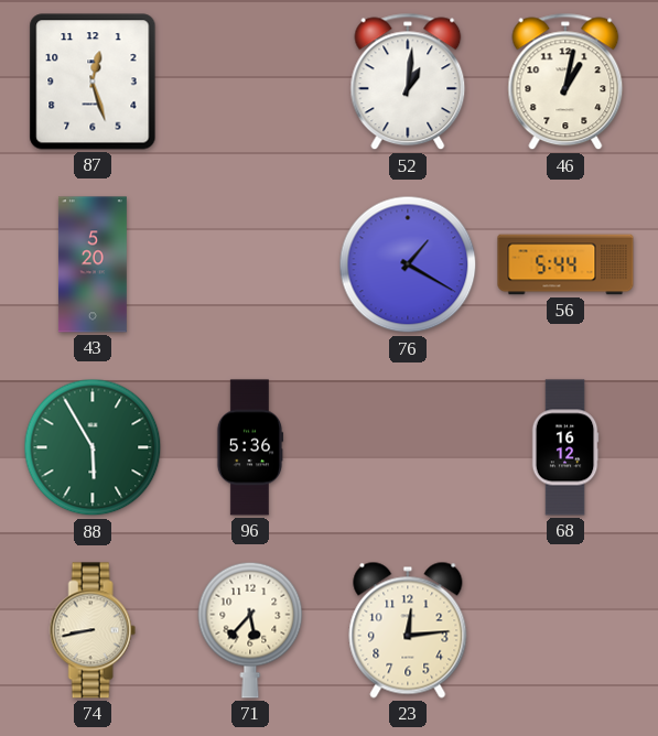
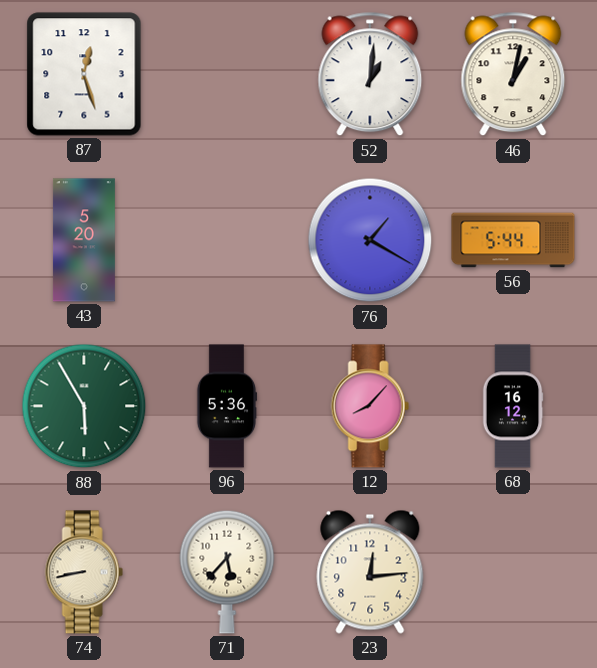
12: none -> 8:07
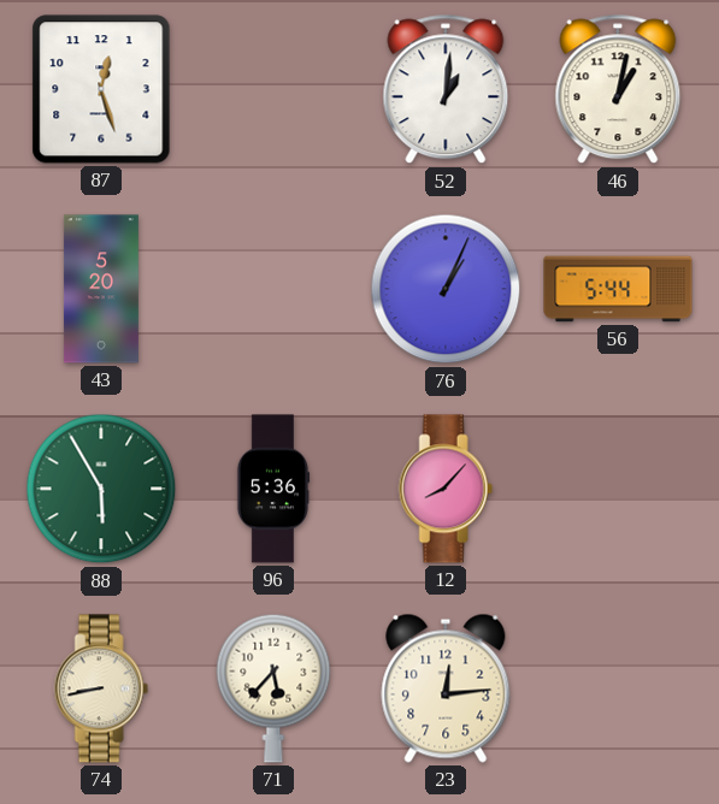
76: 1:20 -> 1:04
68: 16:12 -> none
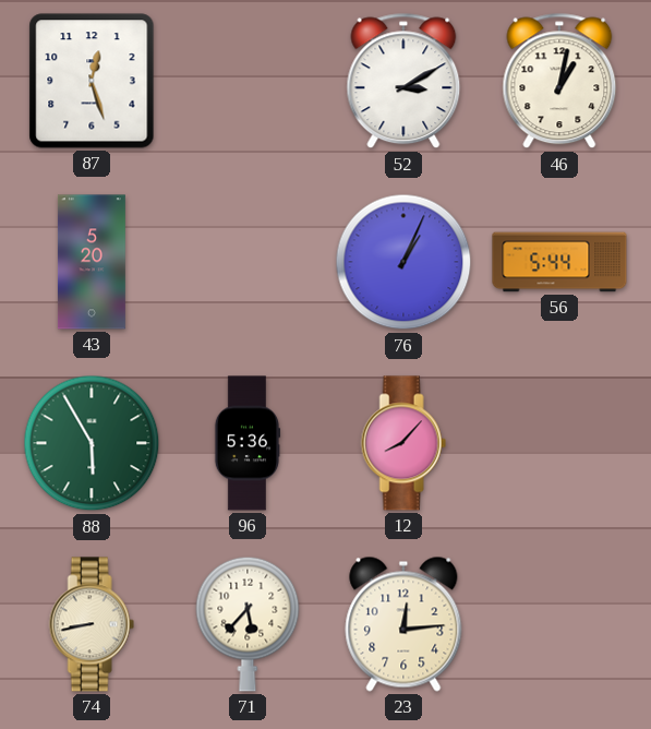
52: 1:01 -> 3:10
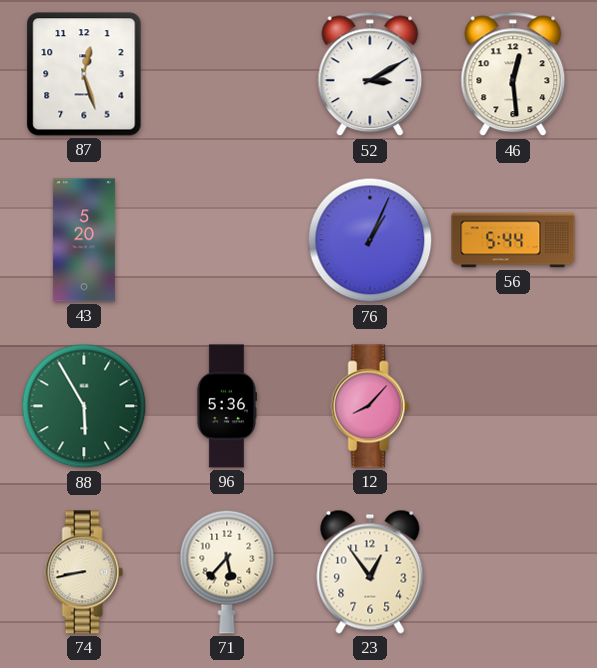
46: 1:02 -> 12:29
23: 12:14 -> 12:54
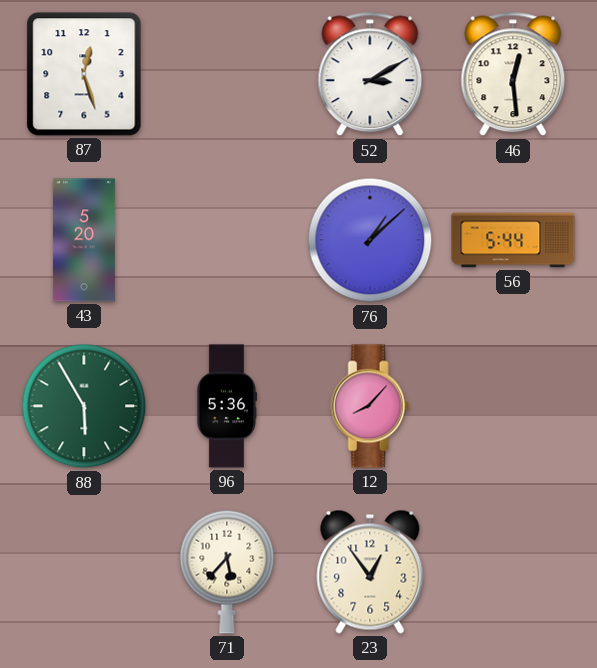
76: 1:04 -> 1:08
74: 8:43 -> none
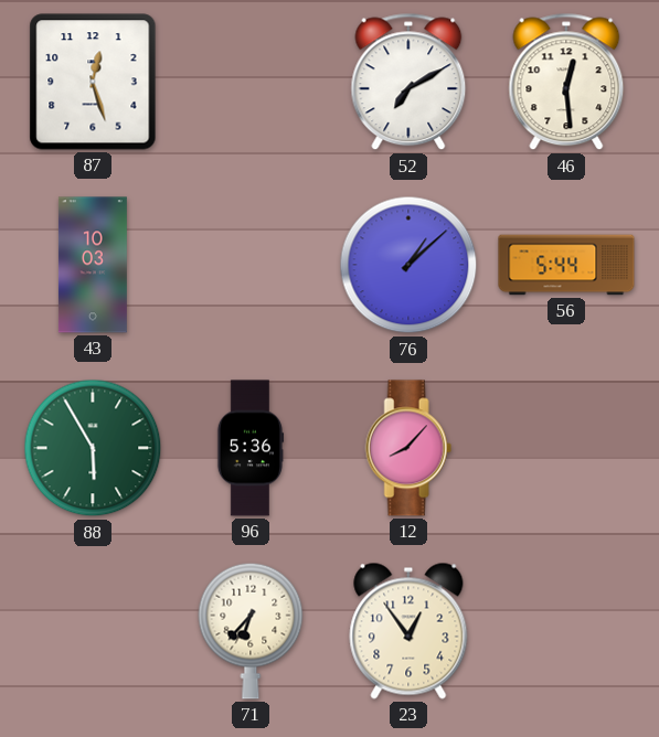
52: 3:10 -> 7:10
43: 5:20 -> 10:03
71: 5:37 -> 6:37
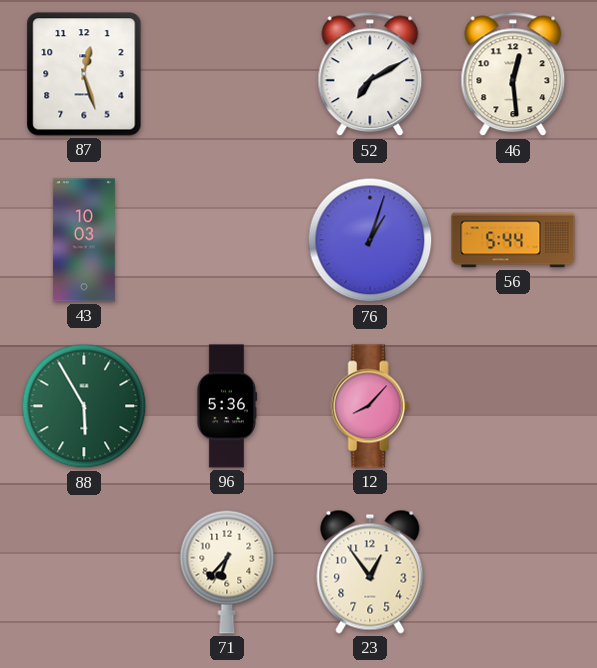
76: 1:08 -> 1:03
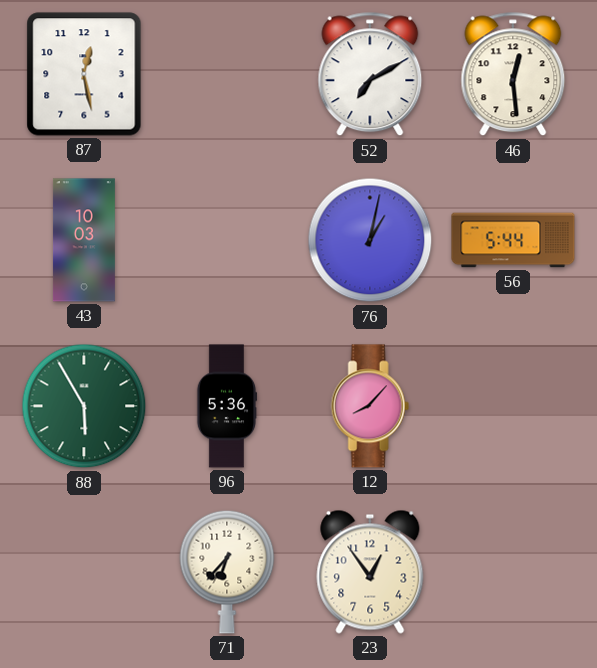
87: 12:27 -> 12:28
76: 1:03 -> 1:02
